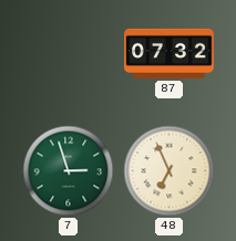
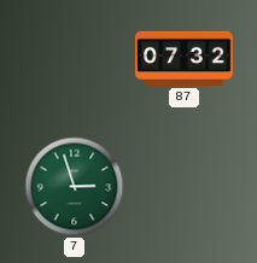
48: 6:56 -> none
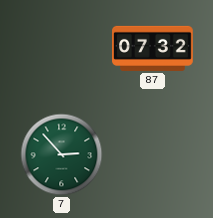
7: 2:57 -> 2:53
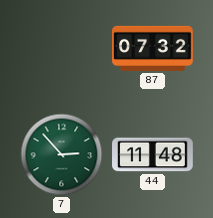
44: none -> 11:48
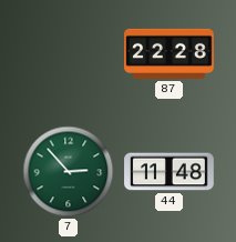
87: 07:32 -> 22:28
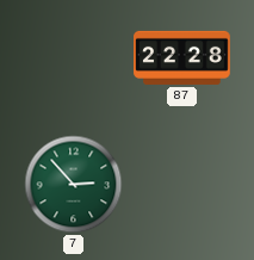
44: 11:48 -> none
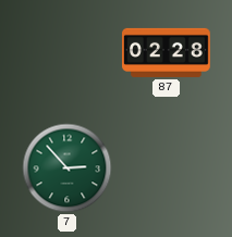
87: 22:28 -> 02:28
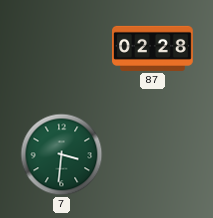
7: 2:53 -> 3:31
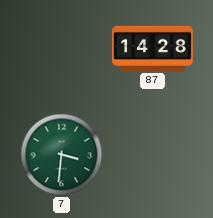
87: 02:28 -> 14:28
